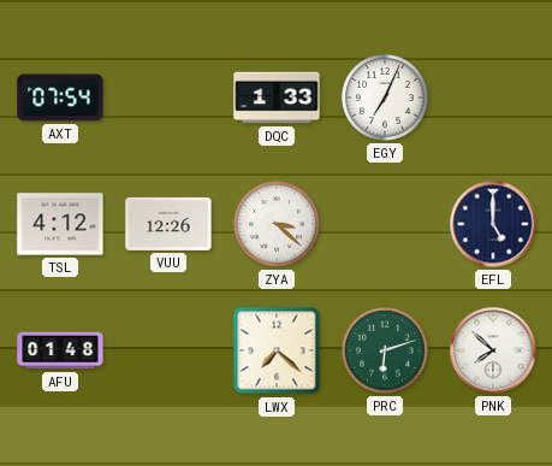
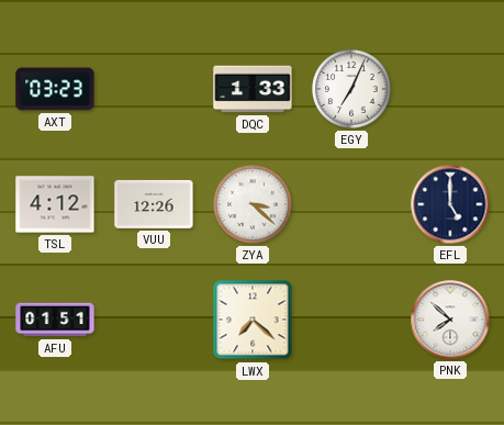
AXT: 07:54 -> 03:23
AFU: 01:48 -> 01:51
PRC: 6:12 -> none
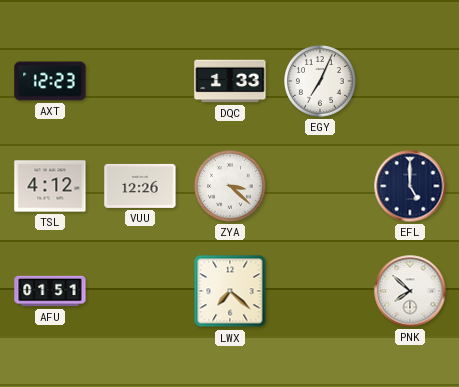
AXT: 03:23 -> 12:23
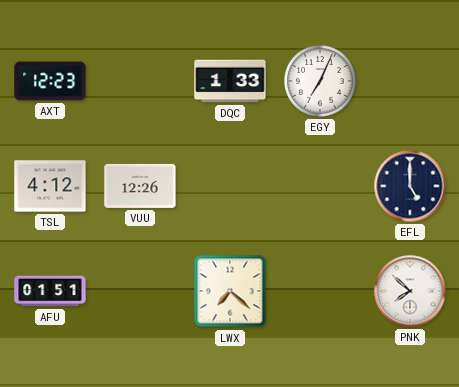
ZYA: 3:22 -> none
